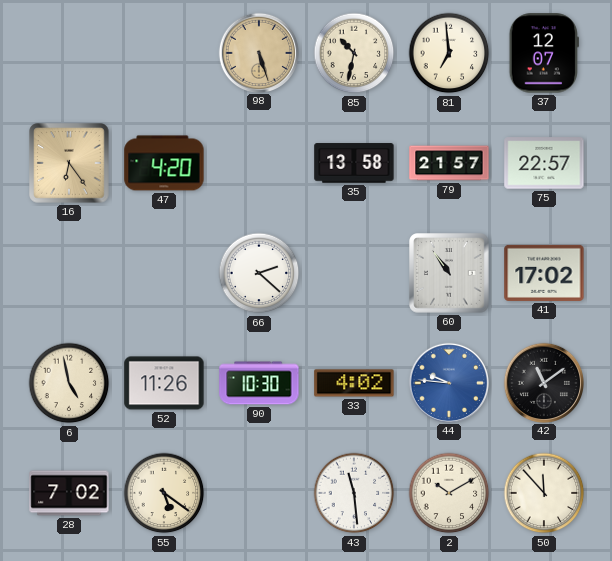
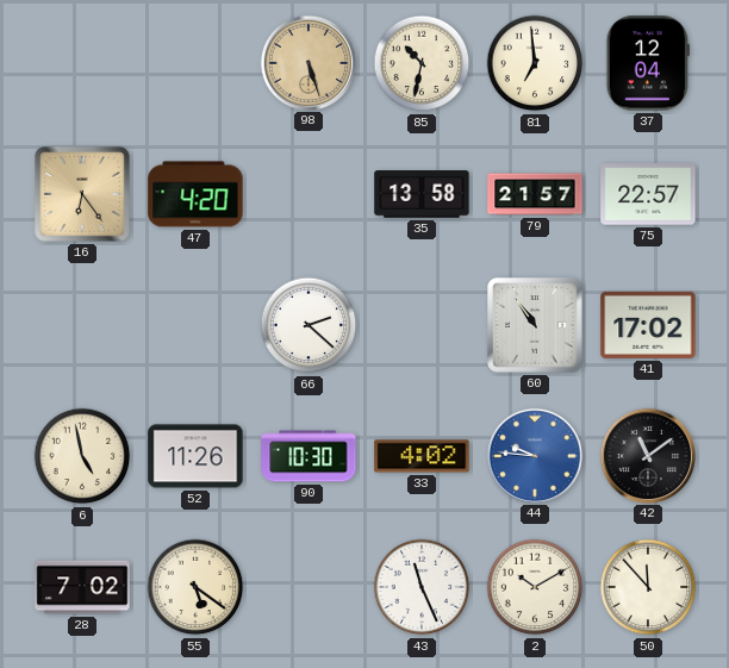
37: 12:07 -> 12:04
43: 11:29 -> 11:26
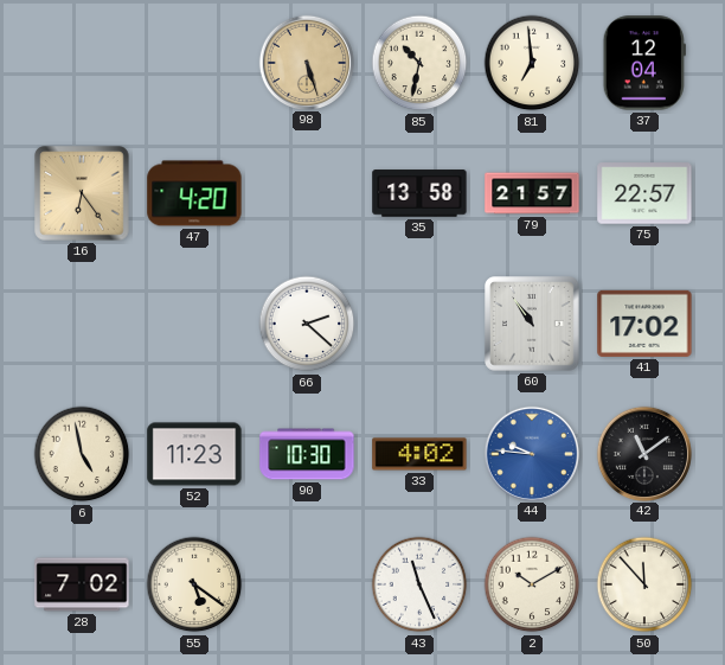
52: 11:26 -> 11:23
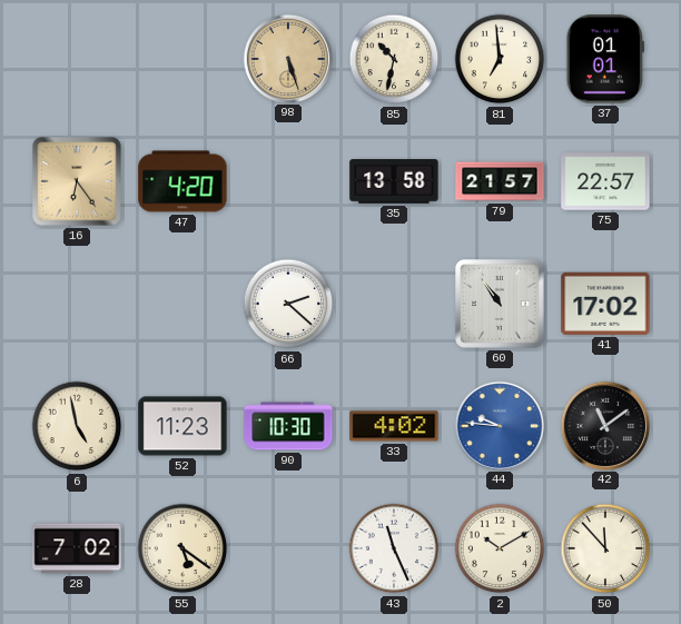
37: 12:04 -> 01:01
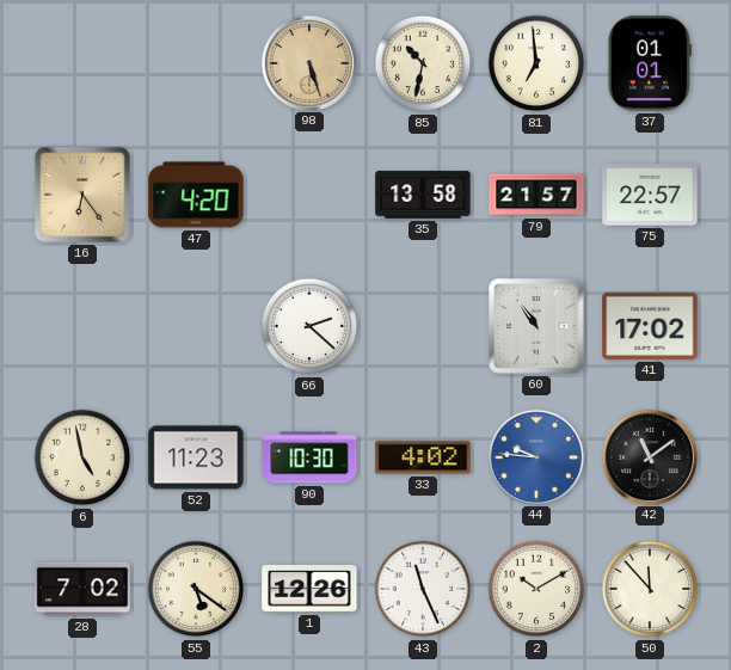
1: none -> 12:26
